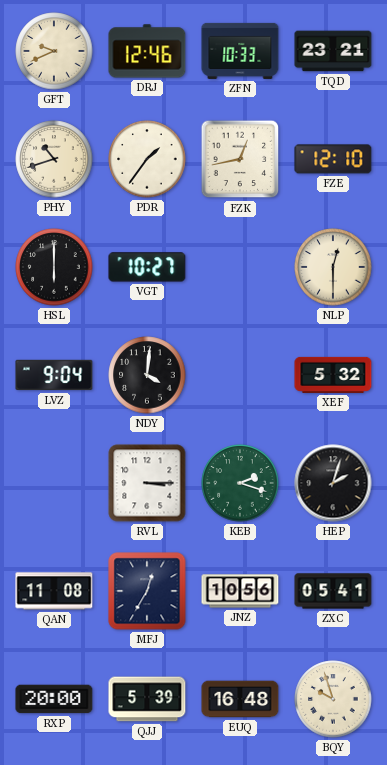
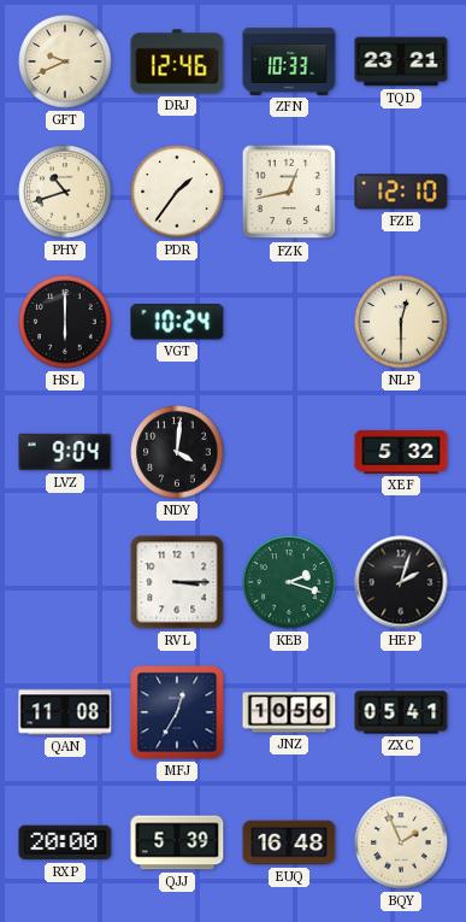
VGT: 10:27 -> 10:24
BQY: 9:57 -> 1:56
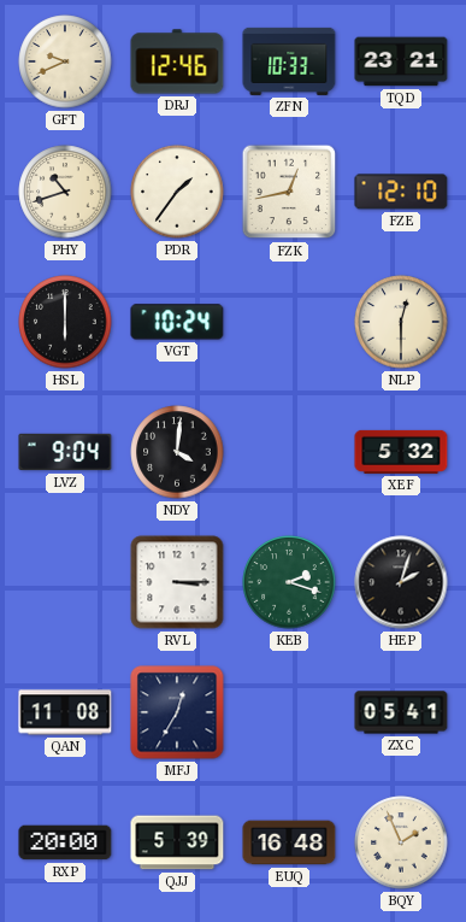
JNZ: 10:56 -> none
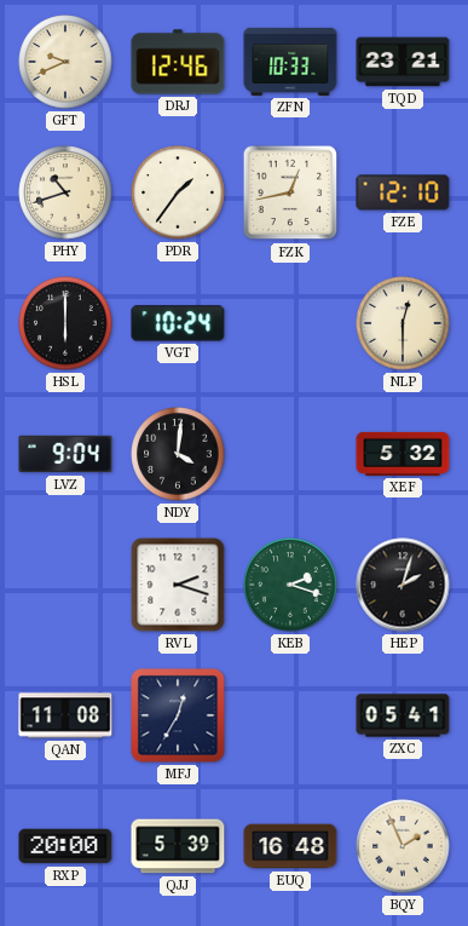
RVL: 3:15 -> 2:18
